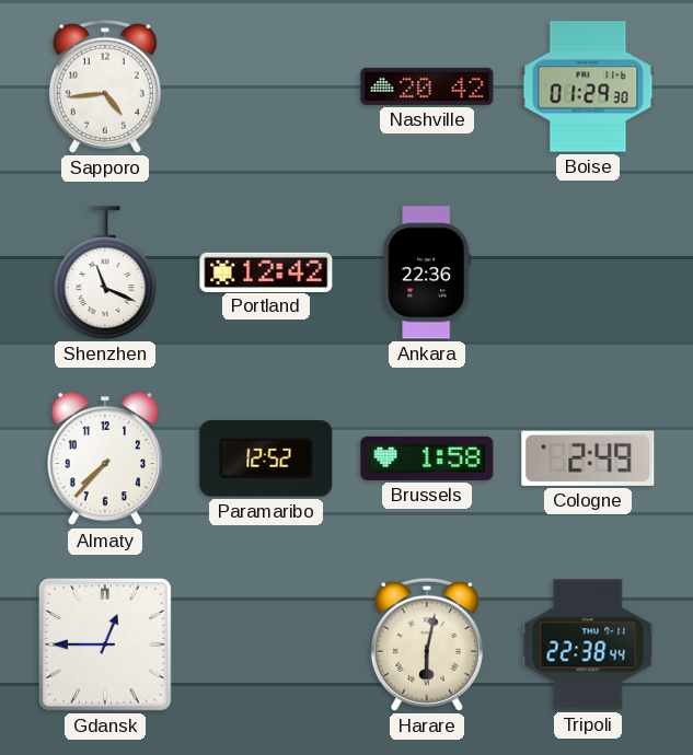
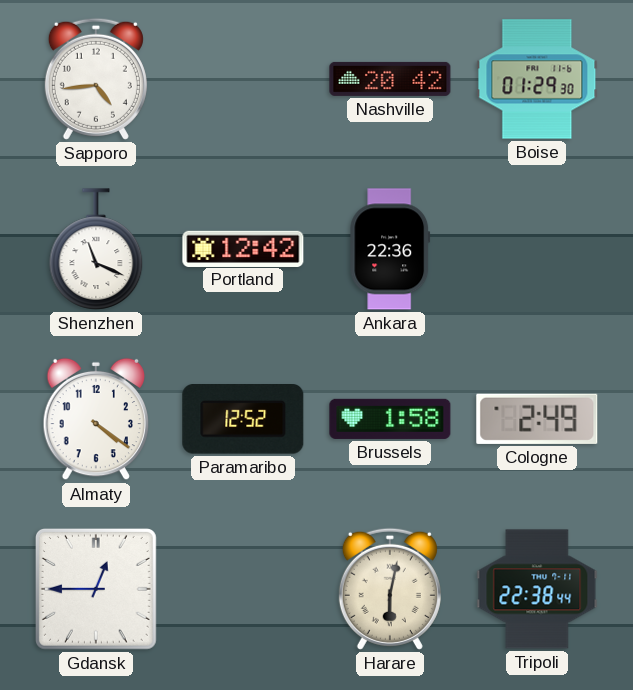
Almaty: 7:37 -> 4:21
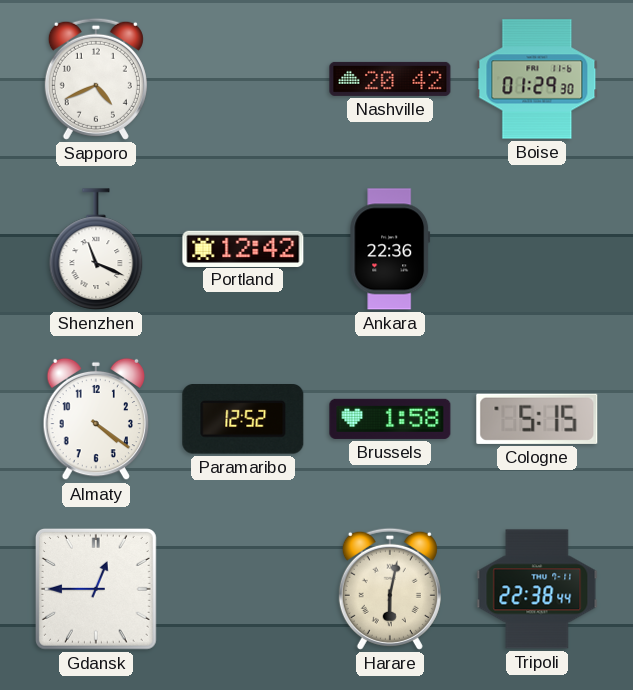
Sapporo: 4:44 -> 4:41
Cologne: 2:49 -> 5:15
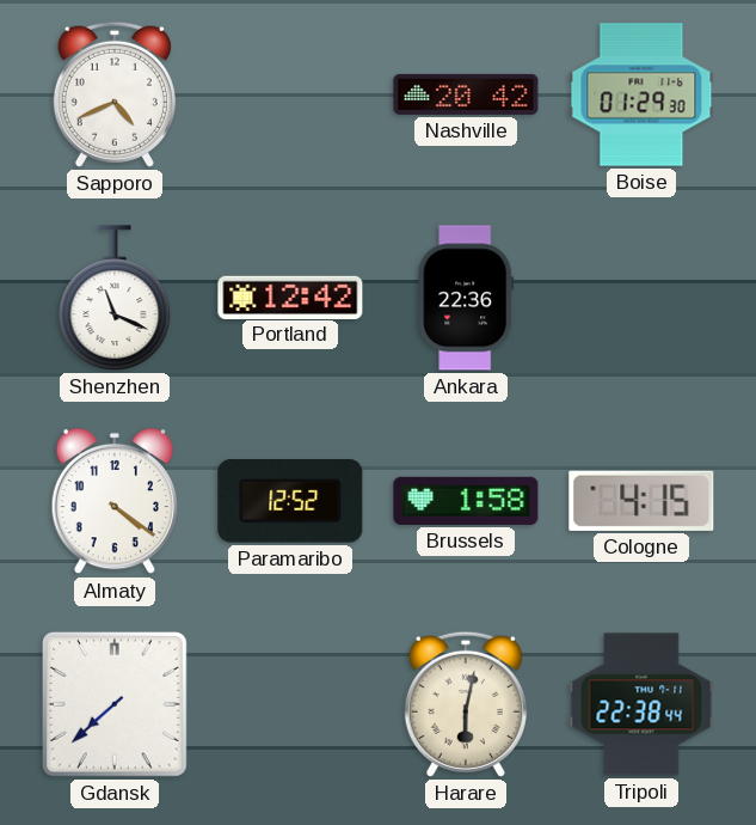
Cologne: 5:15 -> 4:15
Gdansk: 12:45 -> 7:38
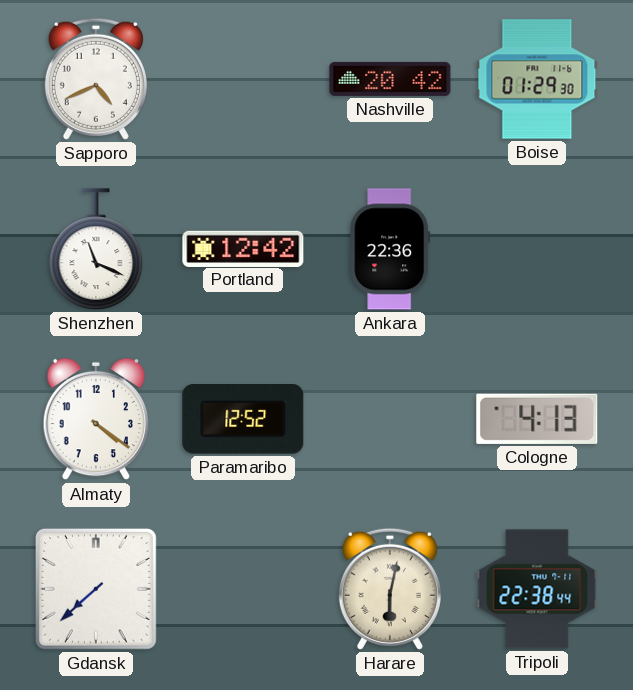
Brussels: 1:58 -> none
Cologne: 4:15 -> 4:13
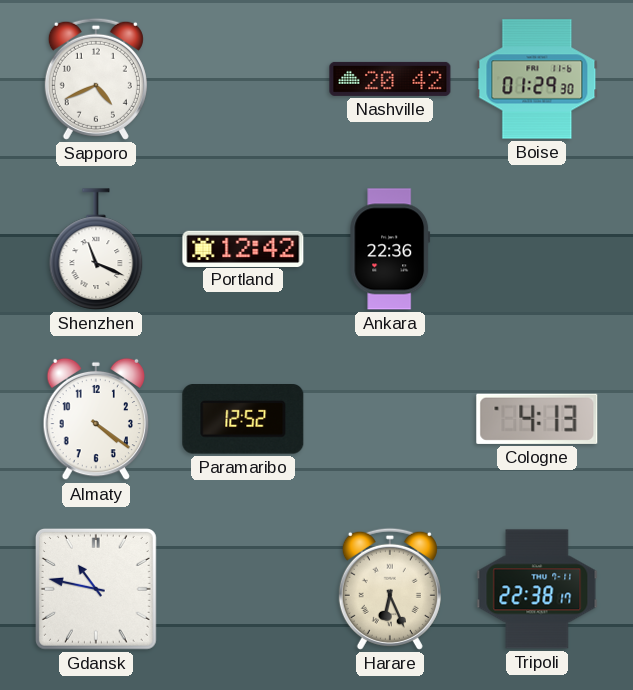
Gdansk: 7:38 -> 10:47
Harare: 6:02 -> 6:26
Tripoli: 22:38:44 -> 22:38:17
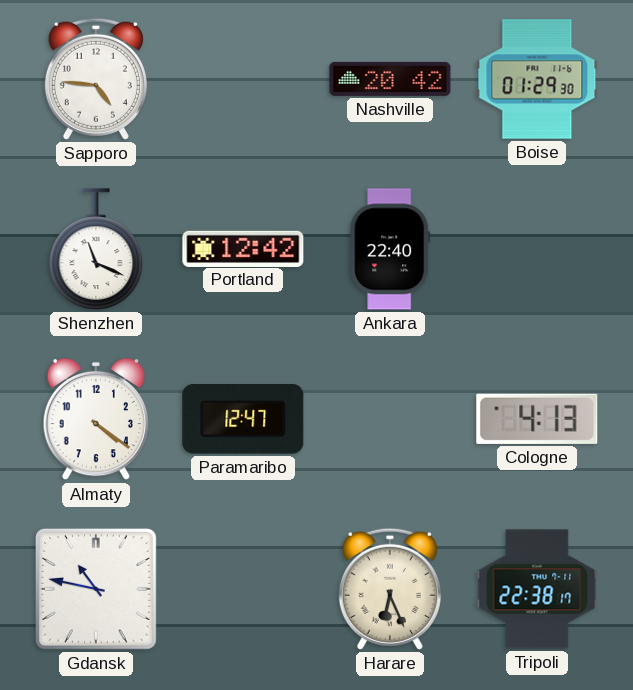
Sapporo: 4:41 -> 4:46
Ankara: 22:36 -> 22:40
Paramaribo: 12:52 -> 12:47
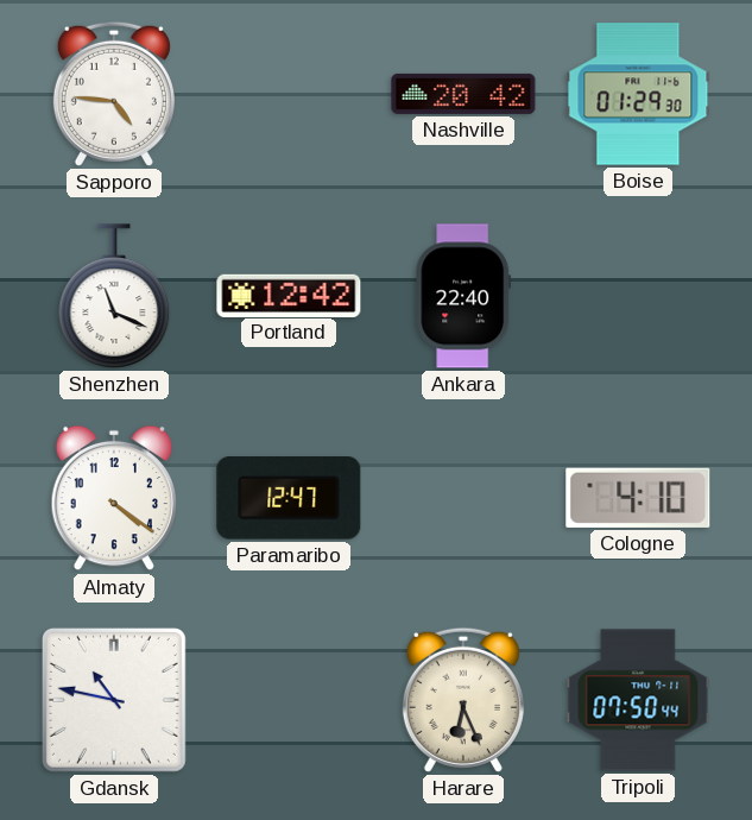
Cologne: 4:13 -> 4:10
Tripoli: 22:38 -> 07:50
